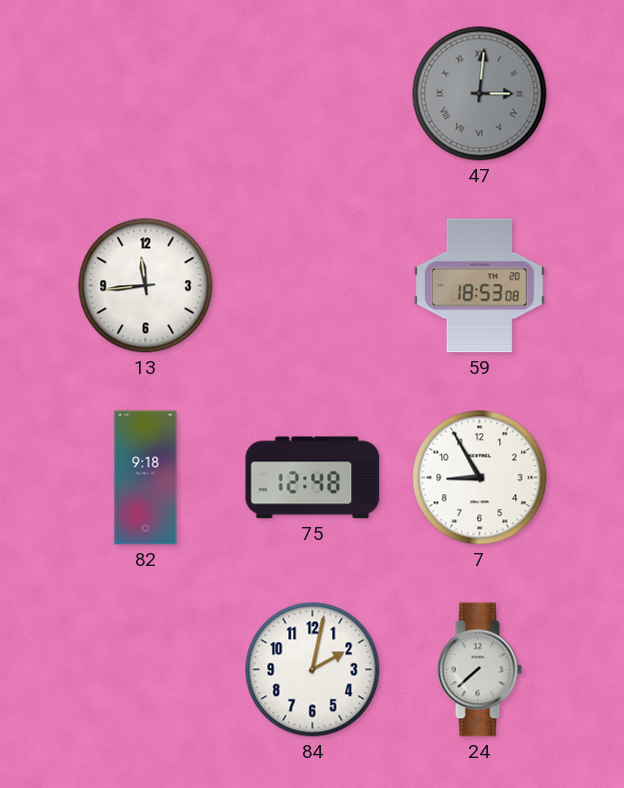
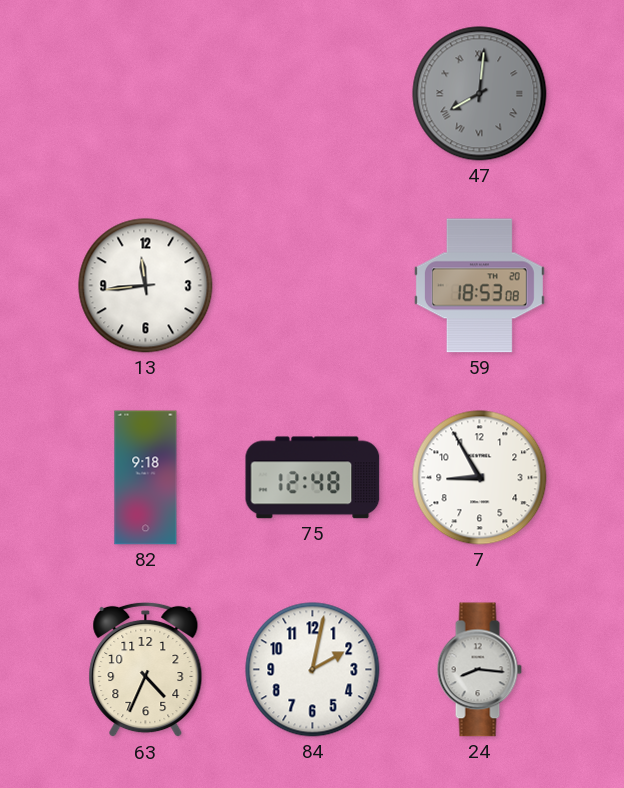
47: 3:01 -> 8:01
63: none -> 4:34
24: 7:38 -> 8:16
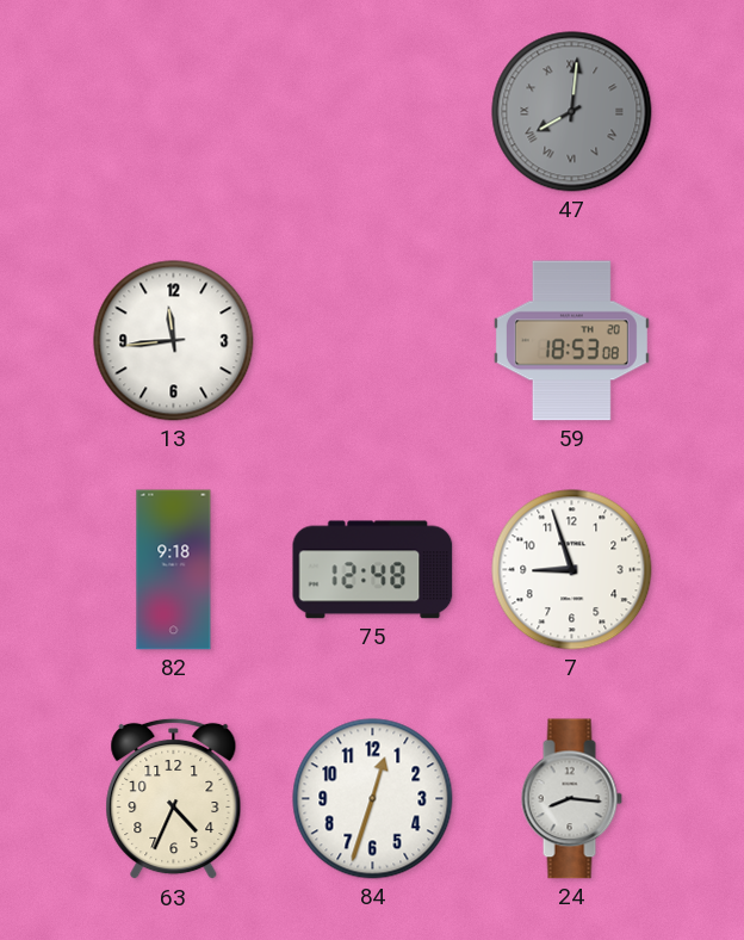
7: 8:55 -> 8:57
84: 2:02 -> 12:33
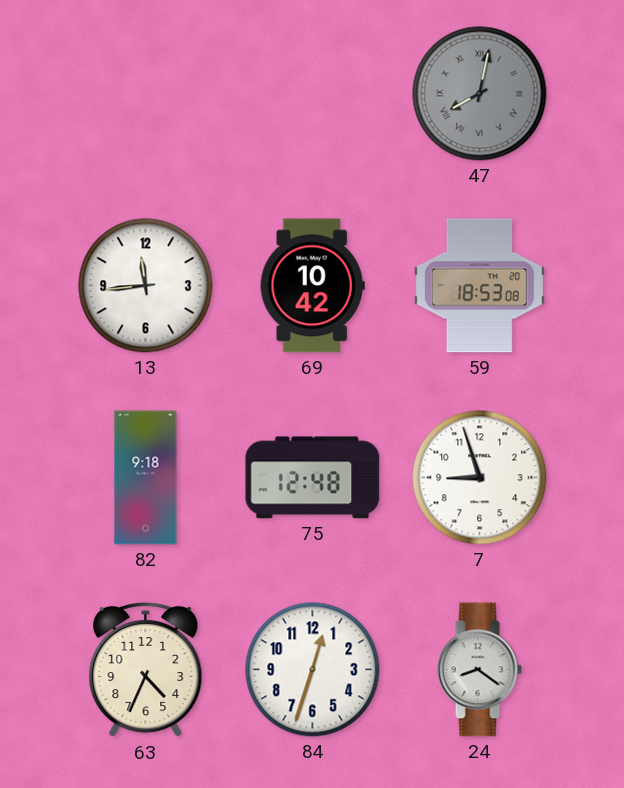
47: 8:01 -> 8:02
69: none -> 10:42
24: 8:16 -> 8:21
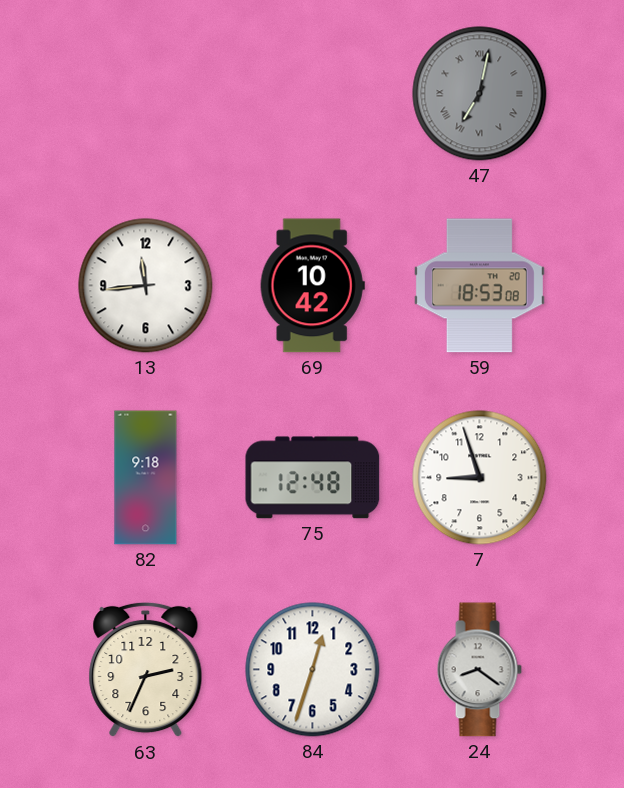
47: 8:02 -> 7:02
63: 4:34 -> 2:34
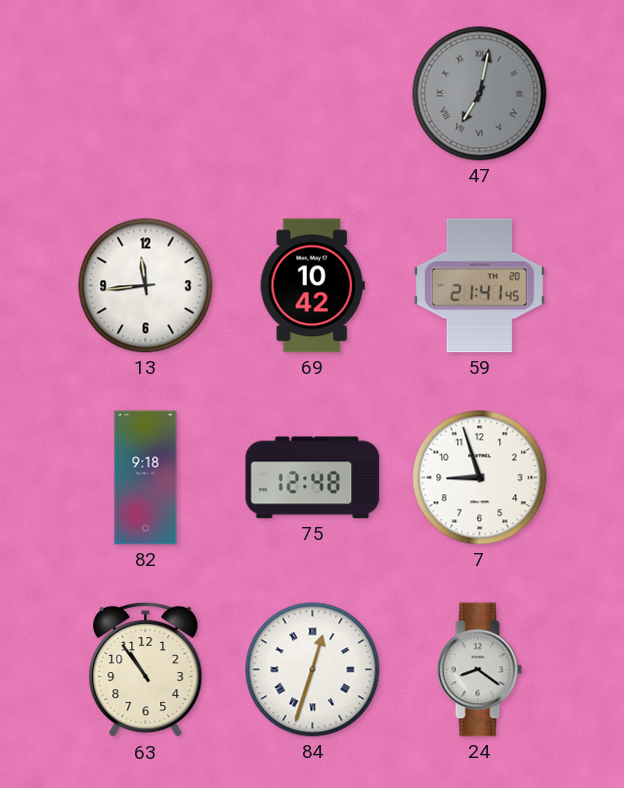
59: 18:53 -> 21:41
63: 2:34 -> 10:54
84 numerals: Arabic -> Roman
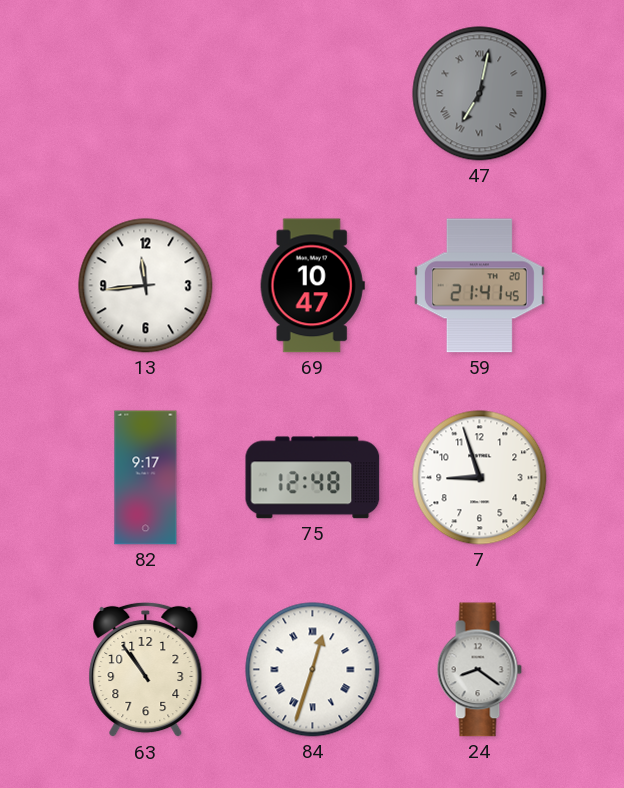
69: 10:42 -> 10:47
82: 9:18 -> 9:17
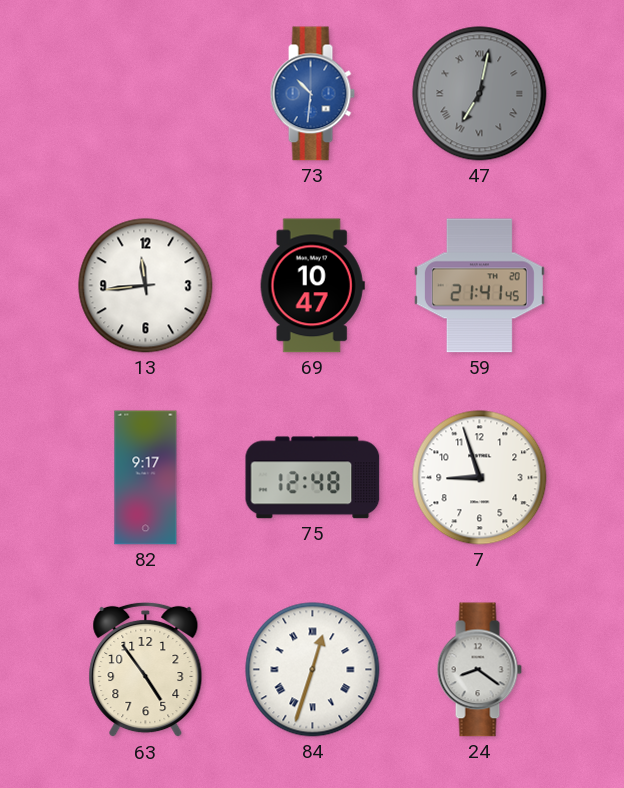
73: none -> 10:31
63: 10:54 -> 4:54
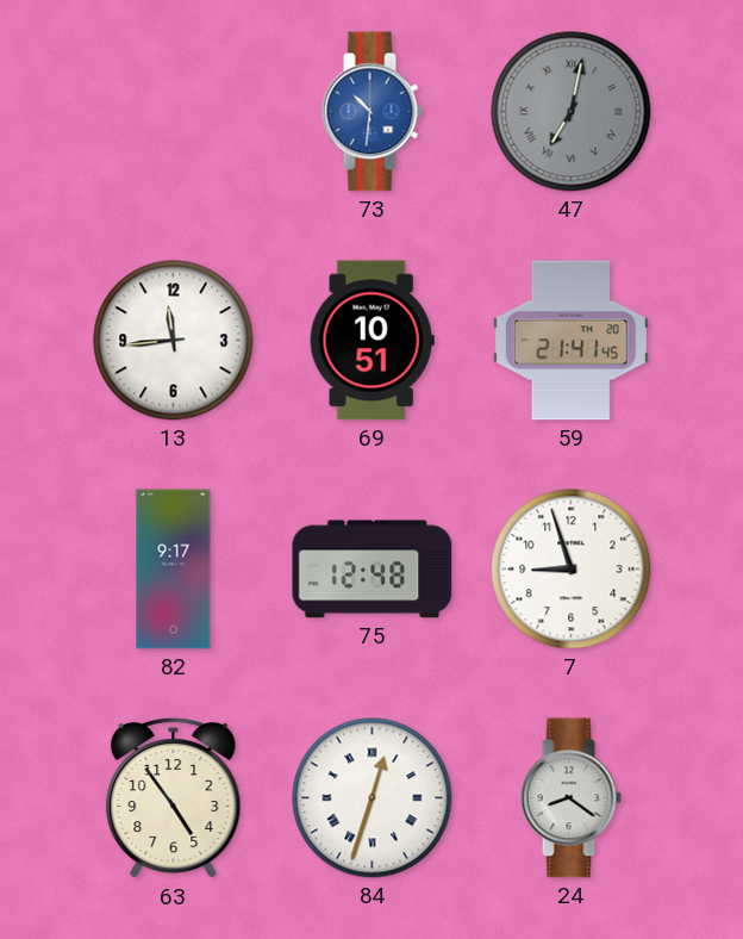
69: 10:47 -> 10:51
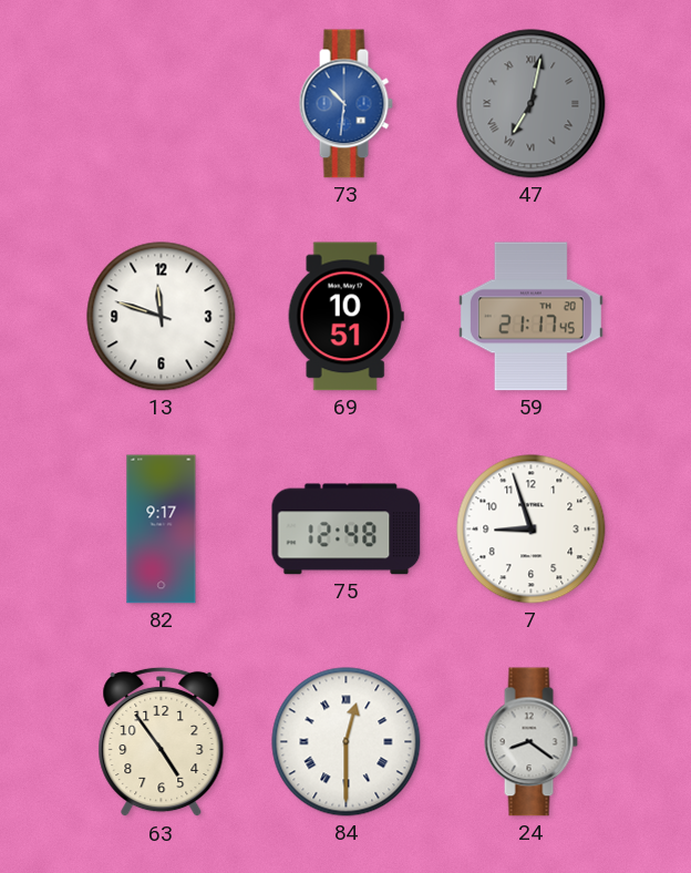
13: 11:44 -> 11:48
59: 21:41 -> 21:17
84: 12:33 -> 12:30
